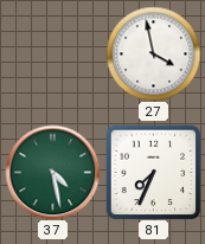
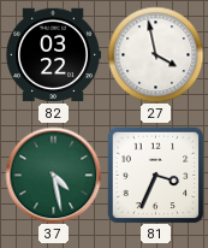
82: none -> 03:22
81: 7:34 -> 3:34
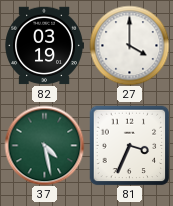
82: 03:22 -> 03:19
27: 3:58 -> 4:00
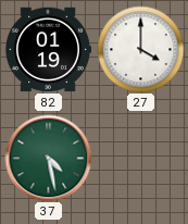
82: 03:19 -> 01:19
81: 3:34 -> none
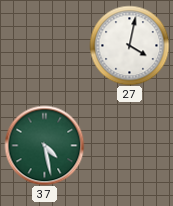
82: 01:19 -> none
27: 4:00 -> 4:02
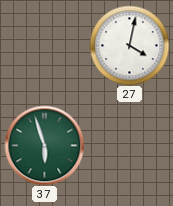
37: 4:28 -> 5:57
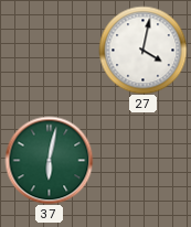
37: 5:57 -> 6:02
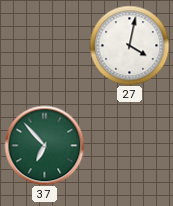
37: 6:02 -> 6:53
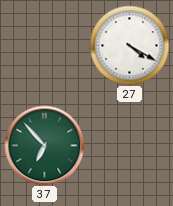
27: 4:02 -> 4:20
